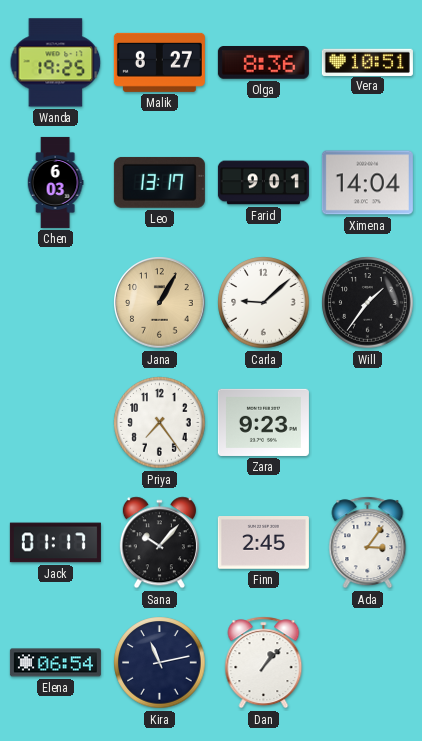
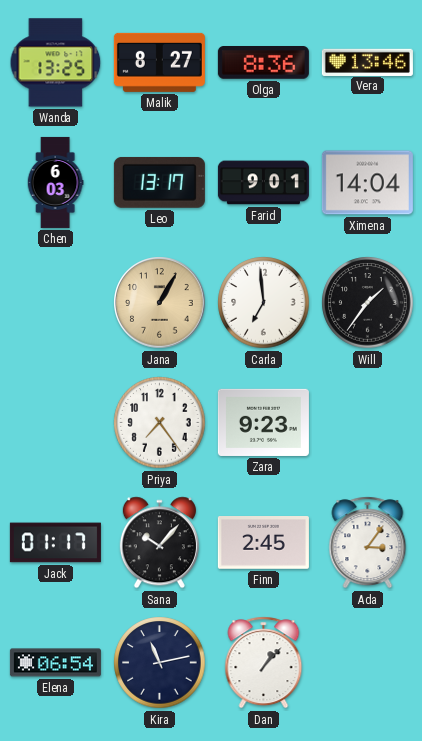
Wanda: 19:25 -> 13:25
Vera: 10:51 -> 13:46
Carla: 9:08 -> 6:59
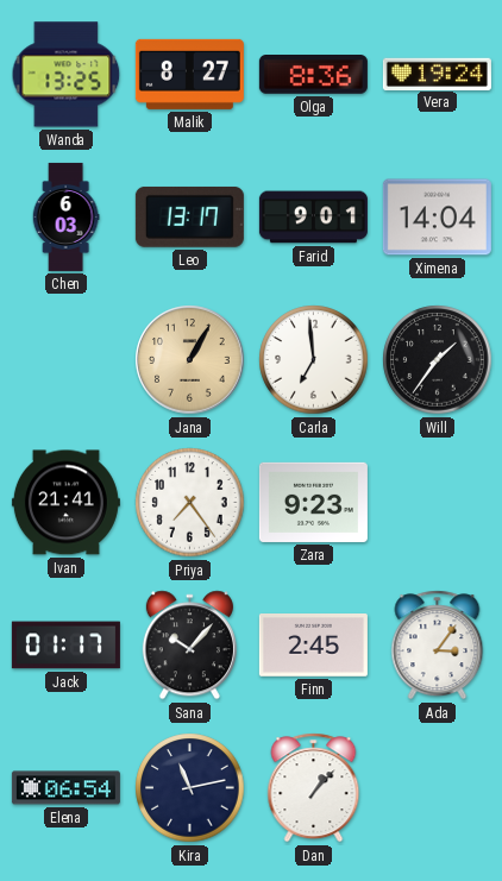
Vera: 13:46 -> 19:24
Ivan: none -> 21:41
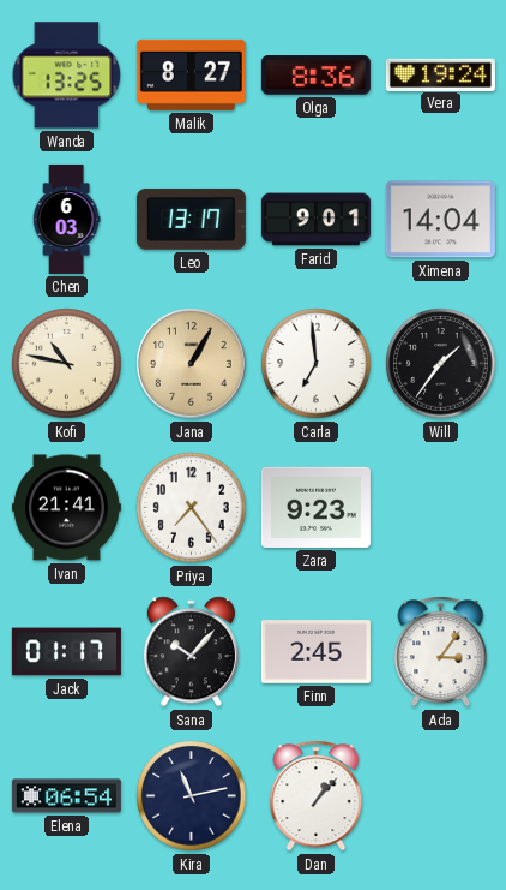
Kofi: none -> 10:47
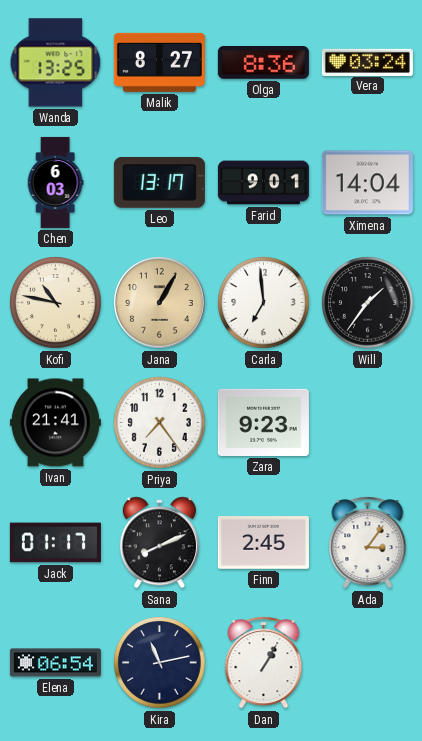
Vera: 19:24 -> 03:24
Sana: 10:07 -> 8:11
Dan: 1:07 -> 1:05
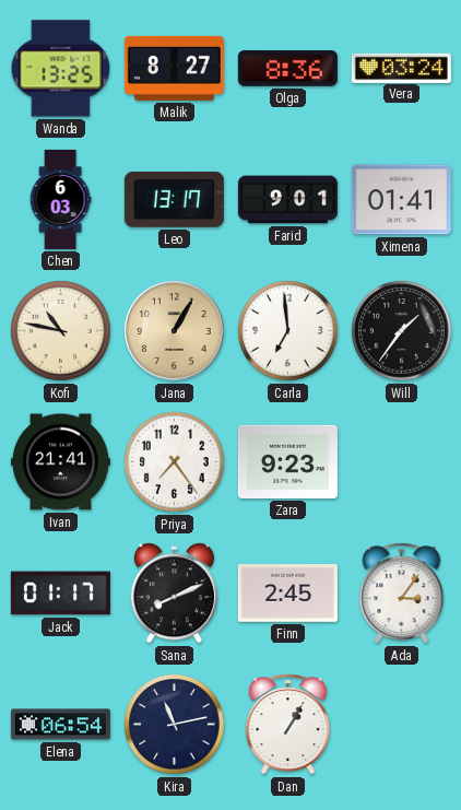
Ximena: 14:04 -> 01:41
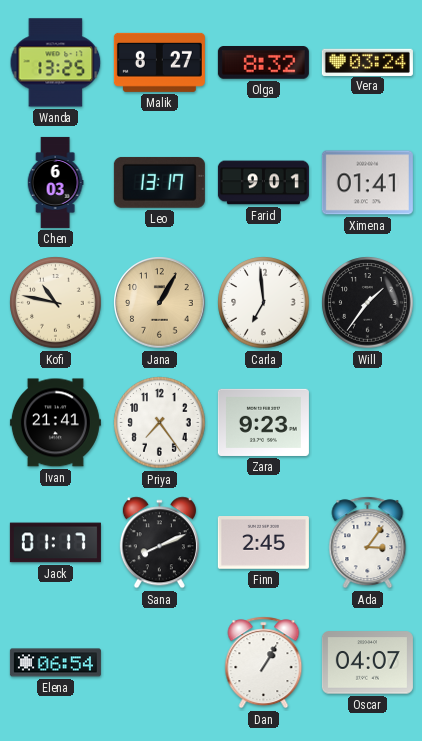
Olga: 8:36 -> 8:32
Kira: 11:13 -> none
Oscar: none -> 04:07
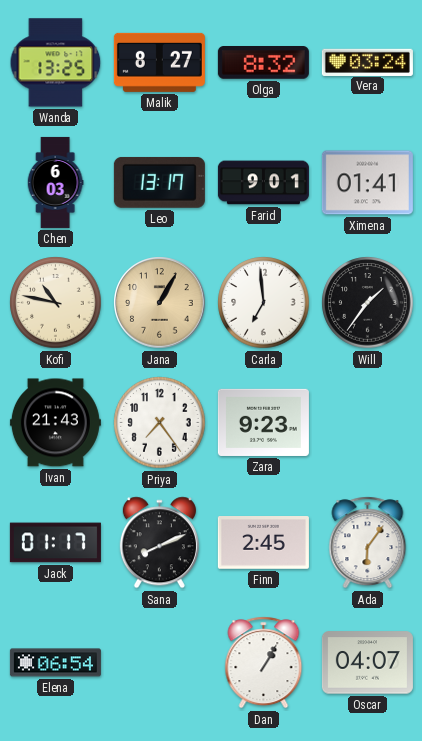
Ivan: 21:41 -> 21:43
Ada: 3:06 -> 6:06
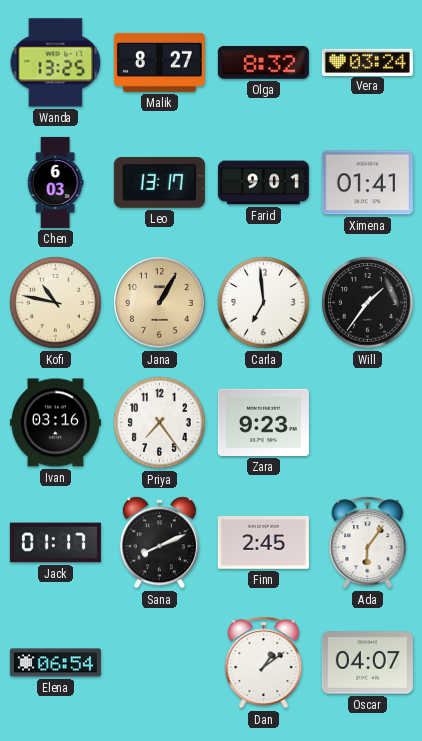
Ivan: 21:43 -> 03:16
Dan: 1:05 -> 1:09
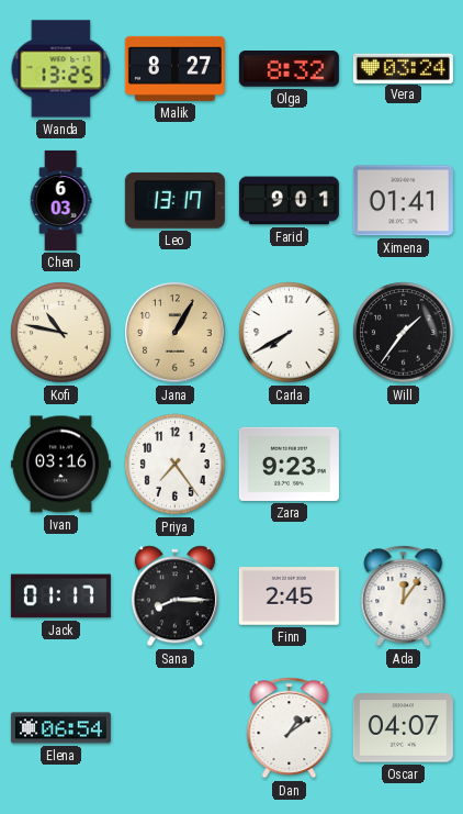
Carla: 6:59 -> 7:40
Sana: 8:11 -> 8:15
Ada: 6:06 -> 12:06
